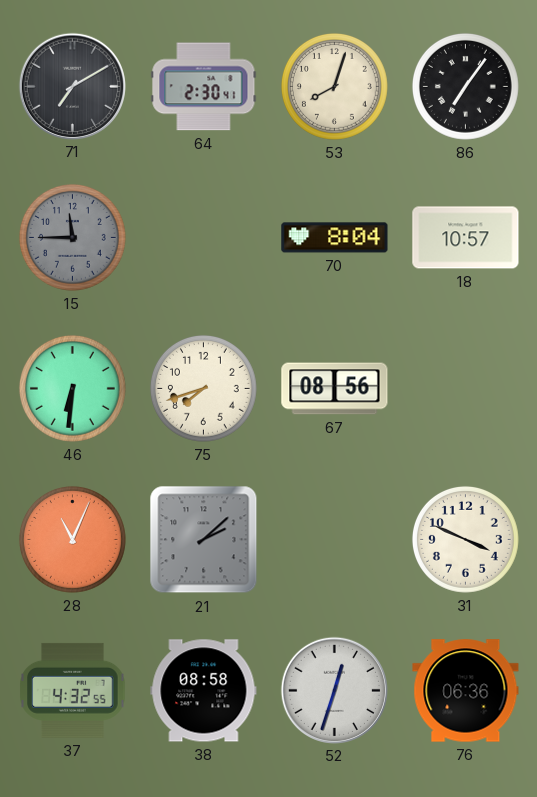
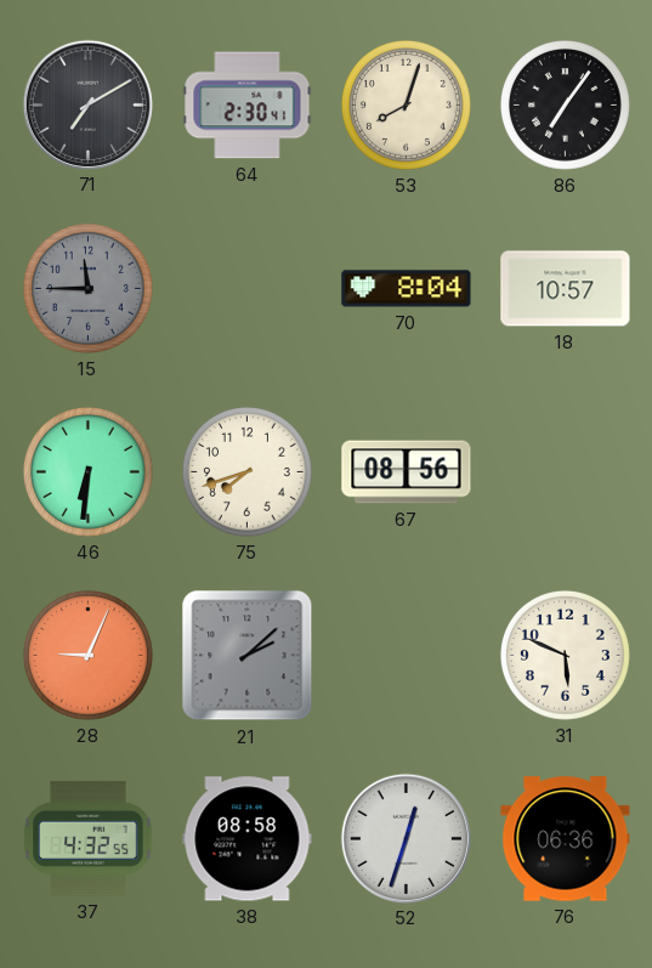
28: 11:04 -> 9:04
31: 3:49 -> 5:49
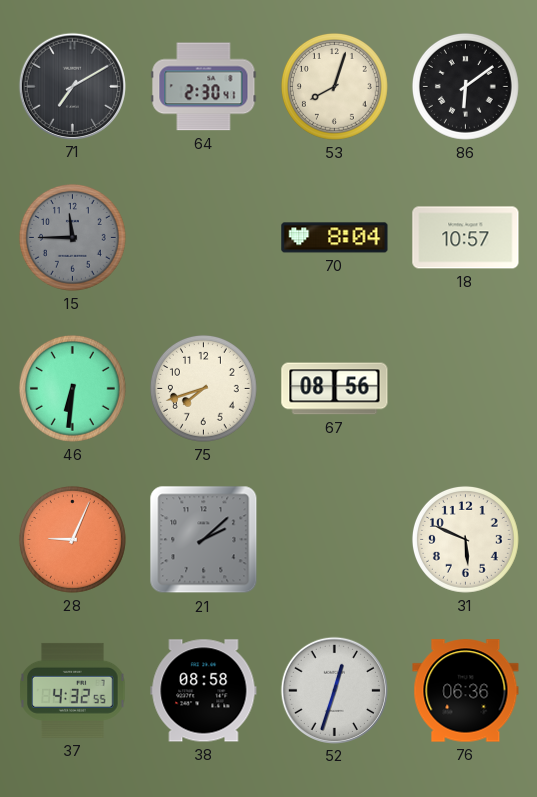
86: 7:06 -> 6:09
